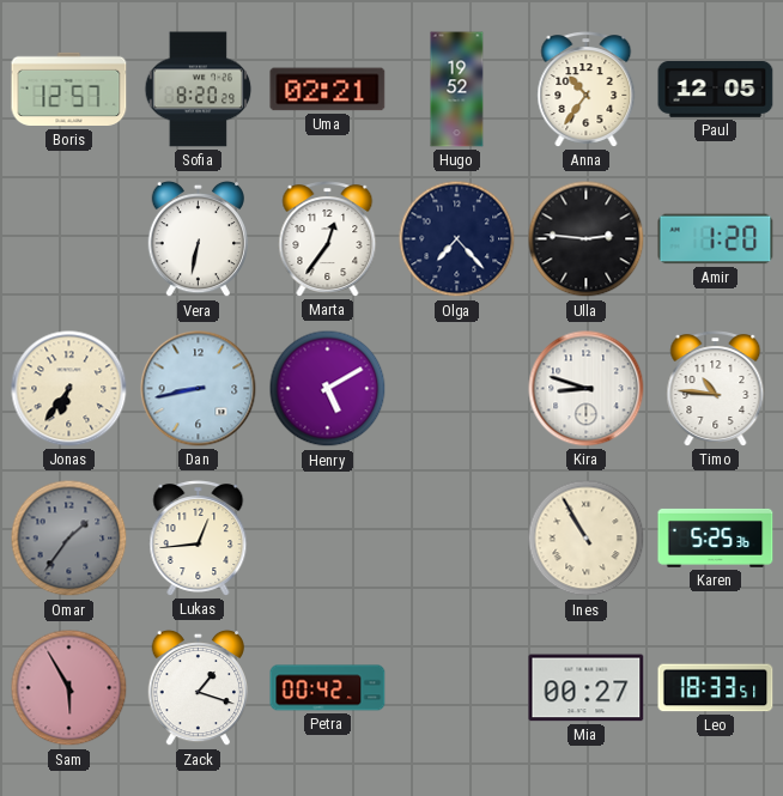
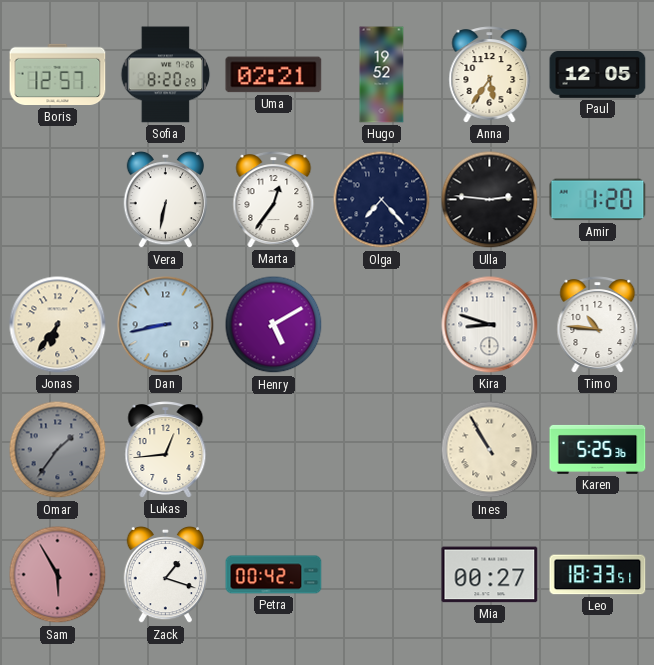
Anna: 10:36 -> 5:36
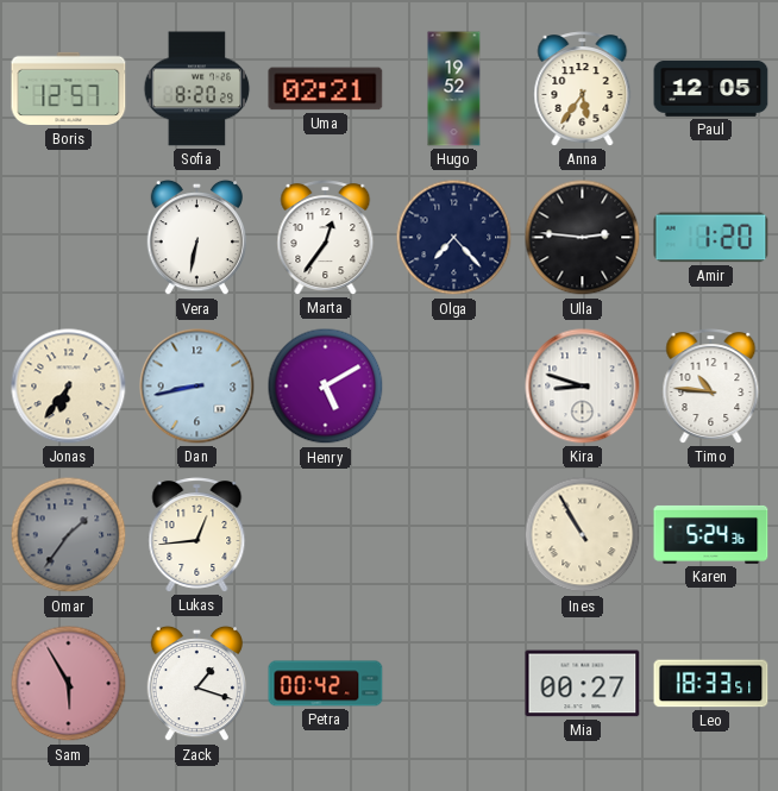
Karen: 5:25 -> 5:24
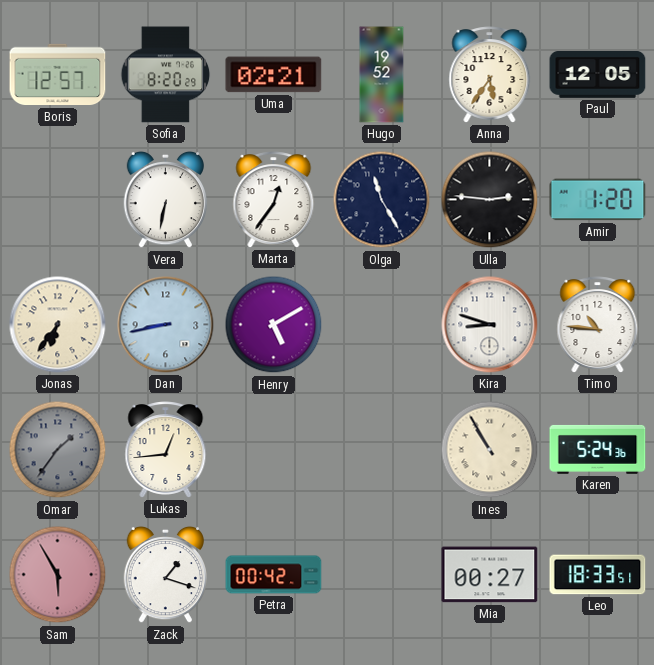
Olga: 7:23 -> 11:25
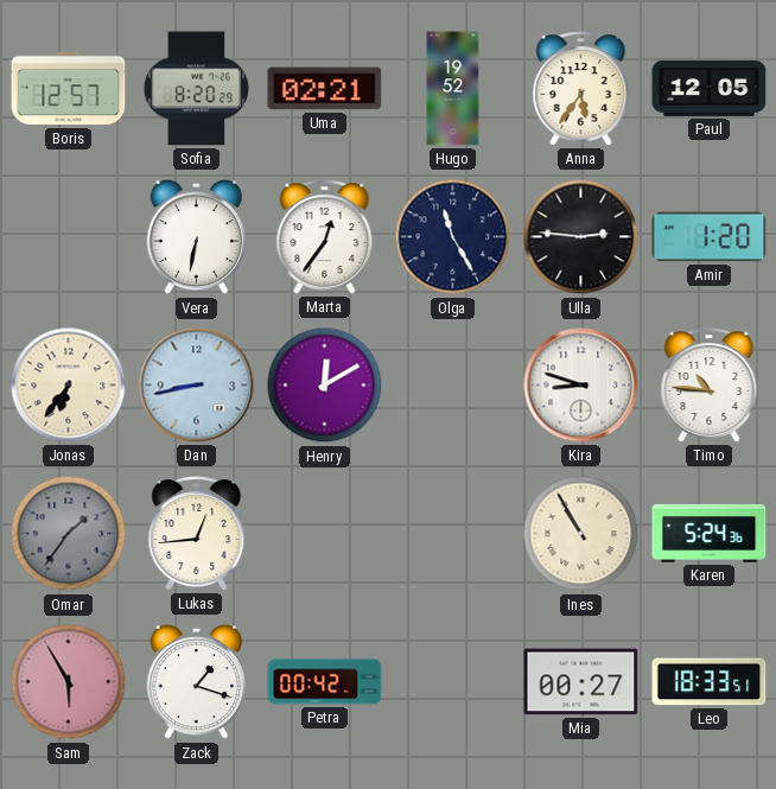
Henry: 5:10 -> 12:10
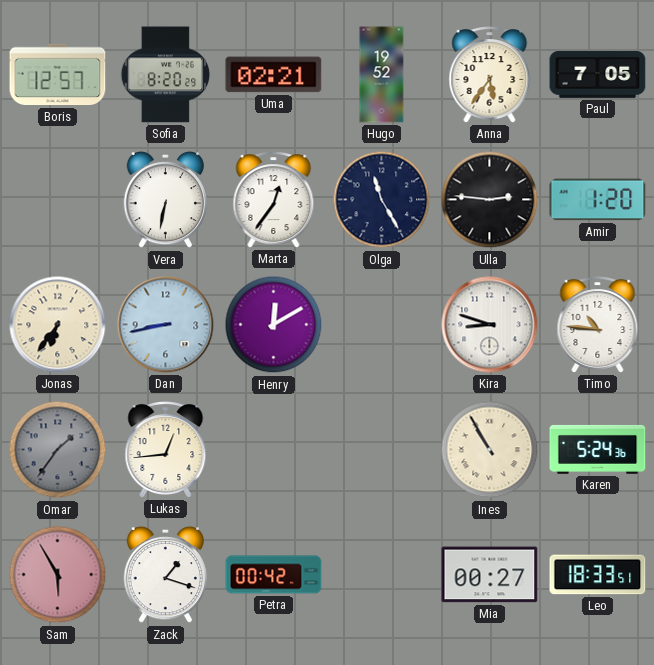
Paul: 12:05 -> 7:05
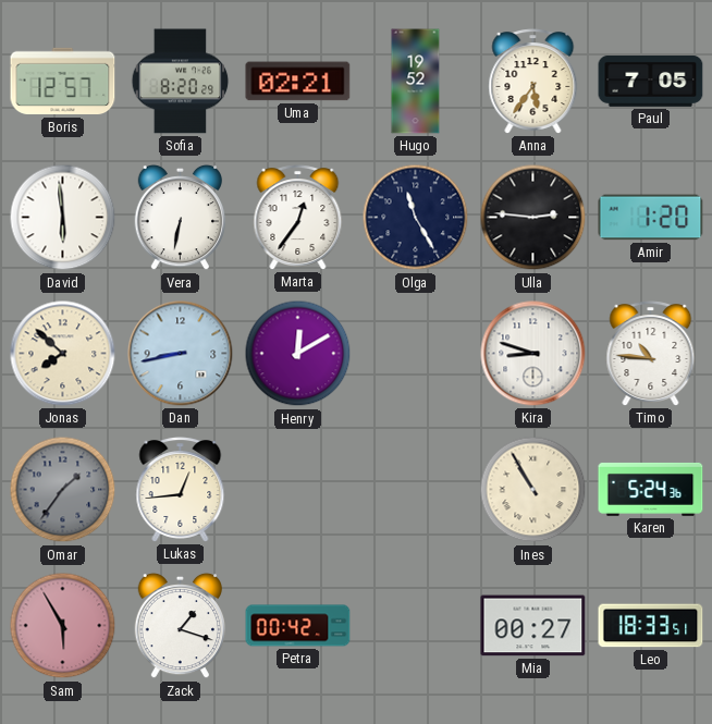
David: none -> 5:59
Jonas: 6:36 -> 7:52
